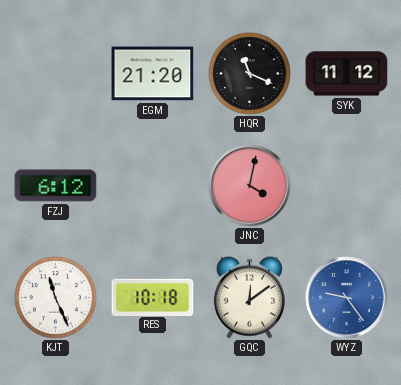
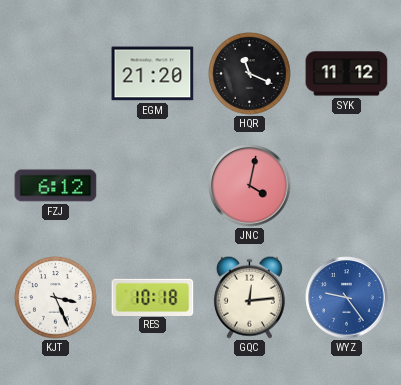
KJT: 11:26 -> 3:26
GQC: 12:09 -> 12:14
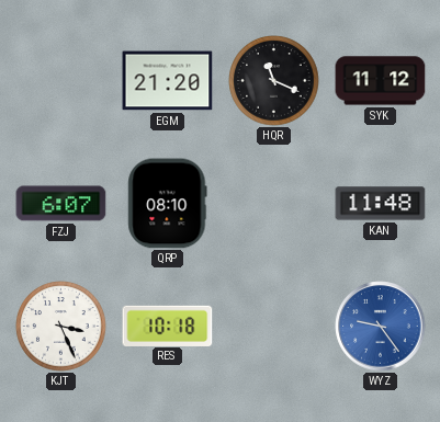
FZJ: 6:12 -> 6:07
QRP: none -> 08:10
JNC: 4:02 -> none
KAN: none -> 11:48
GQC: 12:14 -> none
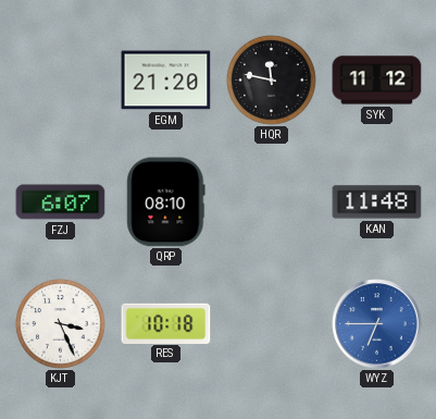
HQR: 11:19 -> 11:47
WYZ: 9:24 -> 6:45
